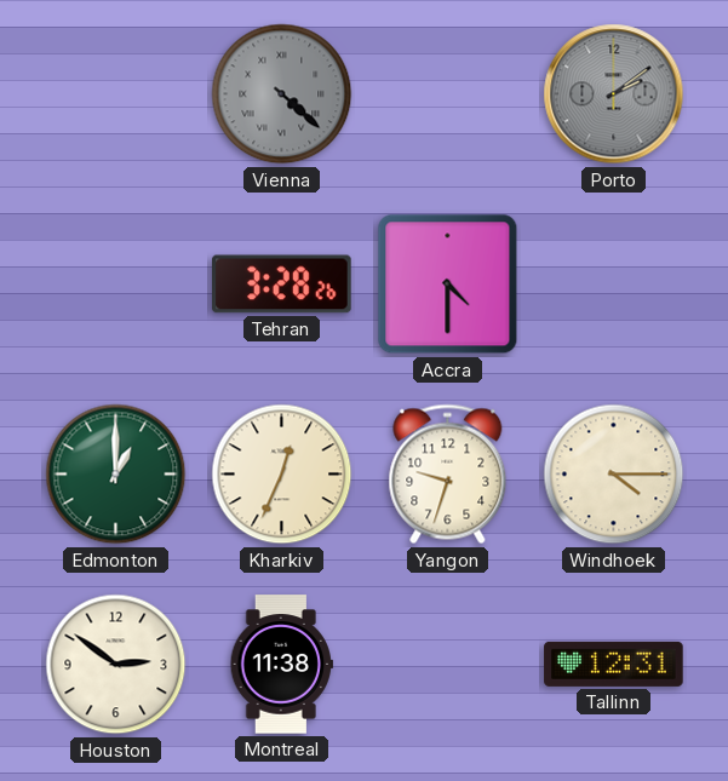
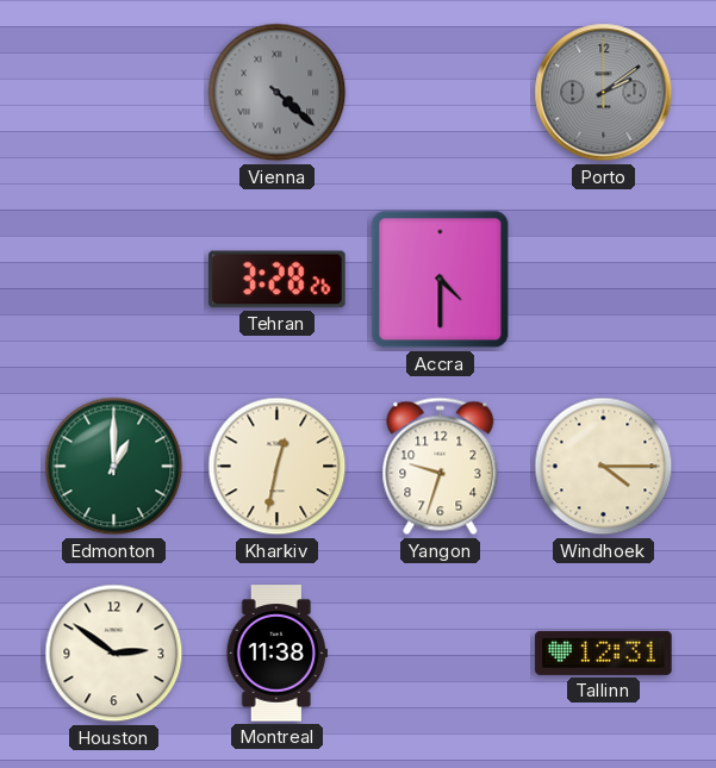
Kharkiv: 12:34 -> 12:32
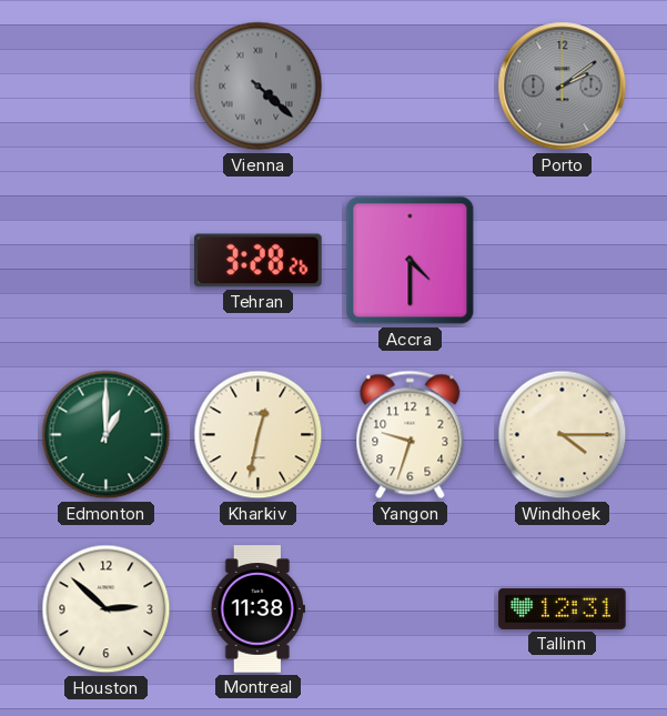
Houston: 2:51 -> 2:52
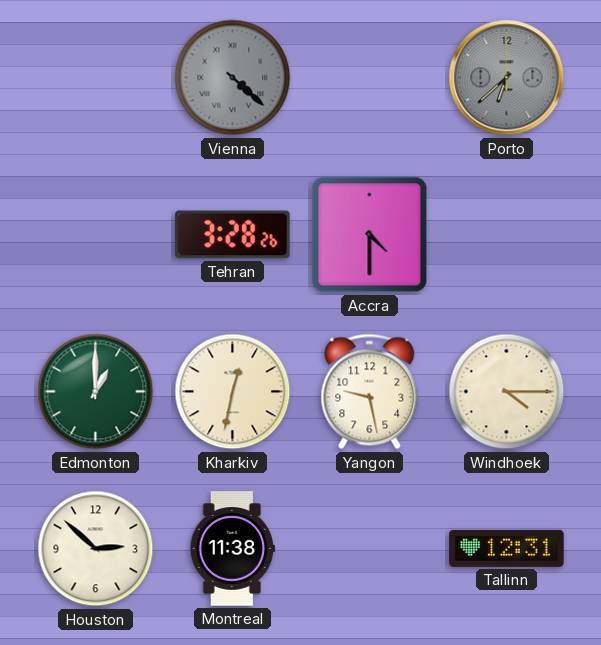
Porto: 2:09 -> 6:38
Yangon: 9:33 -> 9:28
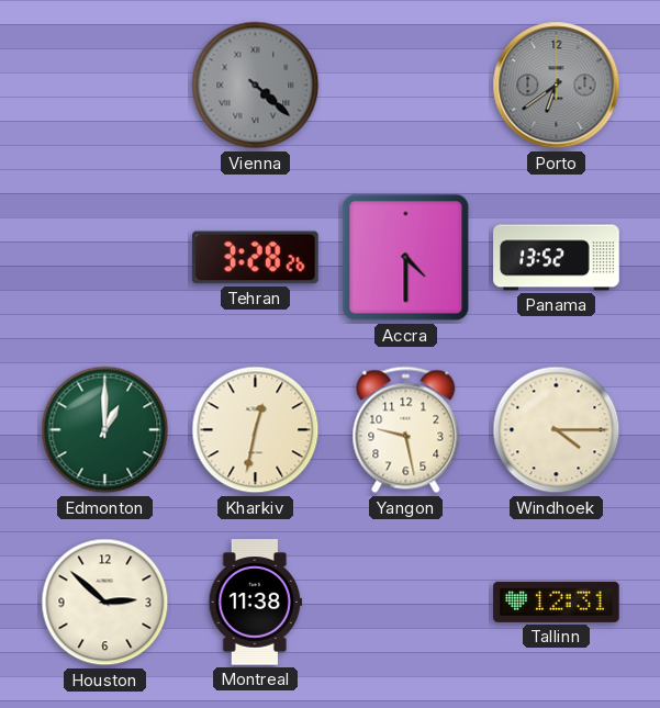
Porto: 6:38 -> 6:39
Panama: none -> 13:52
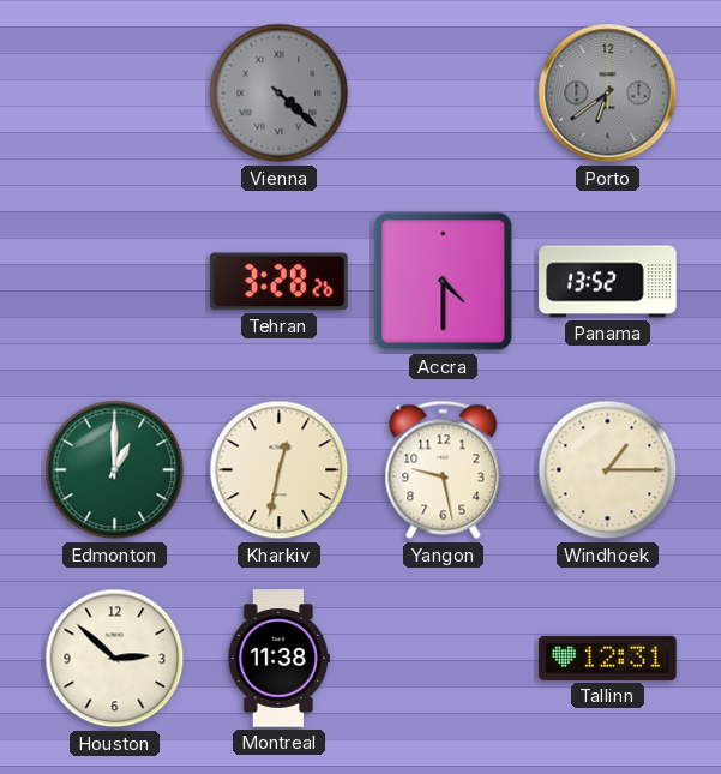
Windhoek: 4:15 -> 1:15
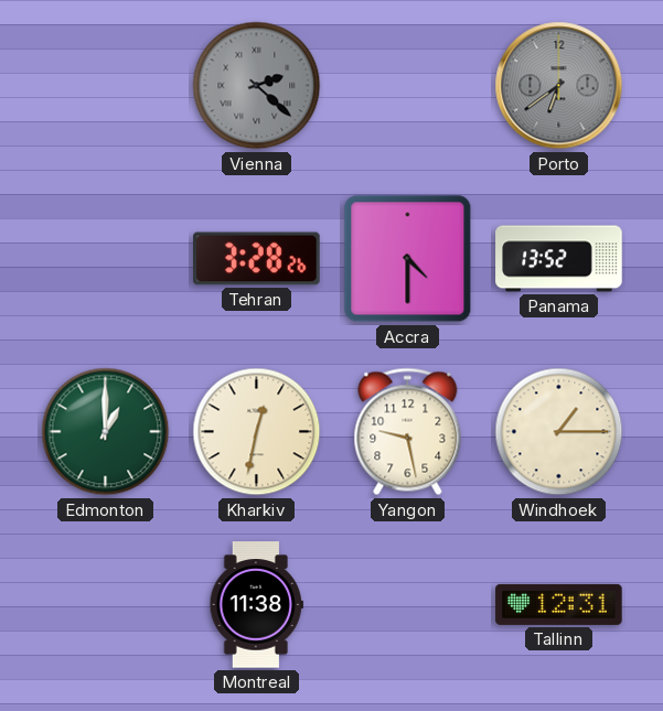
Vienna: 4:22 -> 2:22
Houston: 2:52 -> none
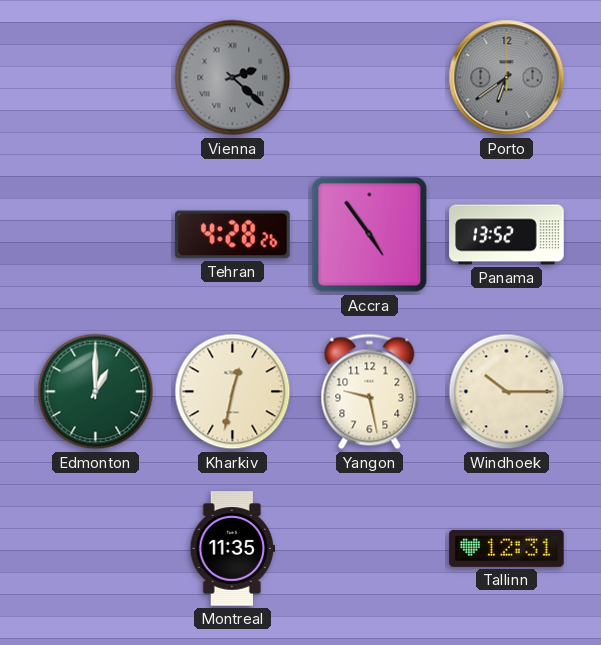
Tehran: 3:28 -> 4:28
Accra: 4:30 -> 4:54
Windhoek: 1:15 -> 10:15
Montreal: 11:38 -> 11:35
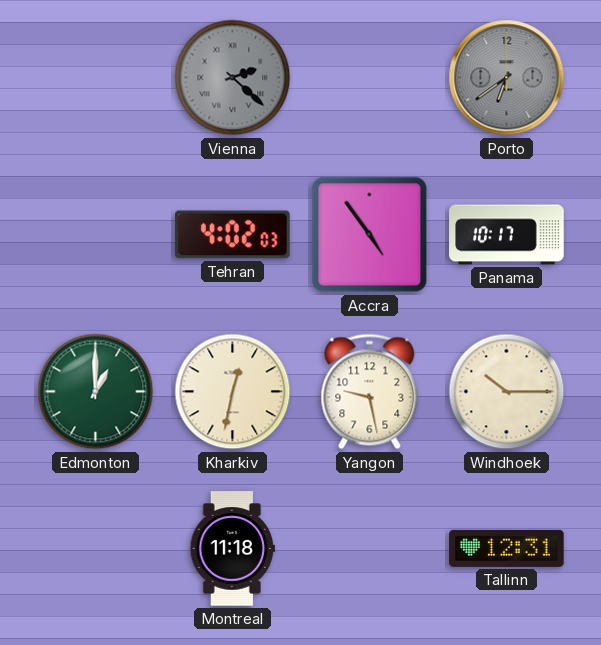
Tehran: 4:28 -> 4:02
Panama: 13:52 -> 10:17
Montreal: 11:35 -> 11:18
